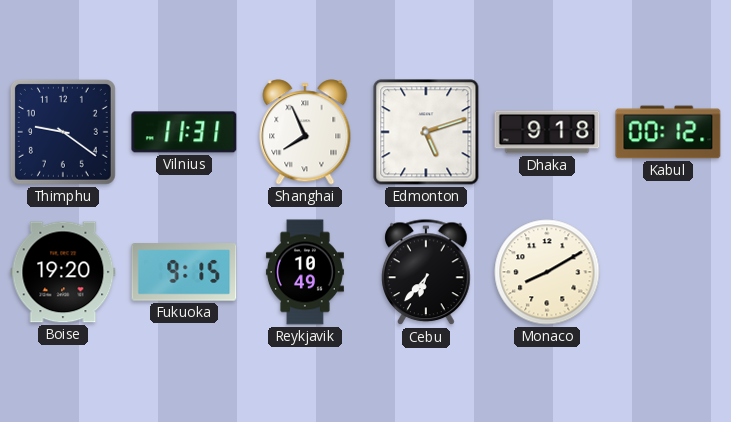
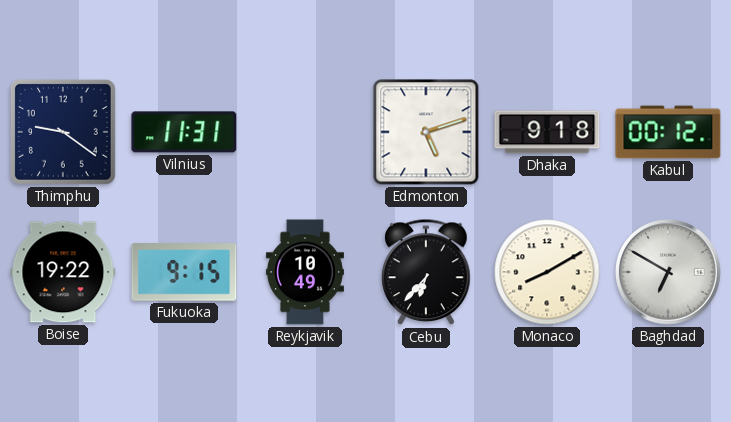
Shanghai: 7:56 -> none
Boise: 19:20 -> 19:22
Baghdad: none -> 6:50
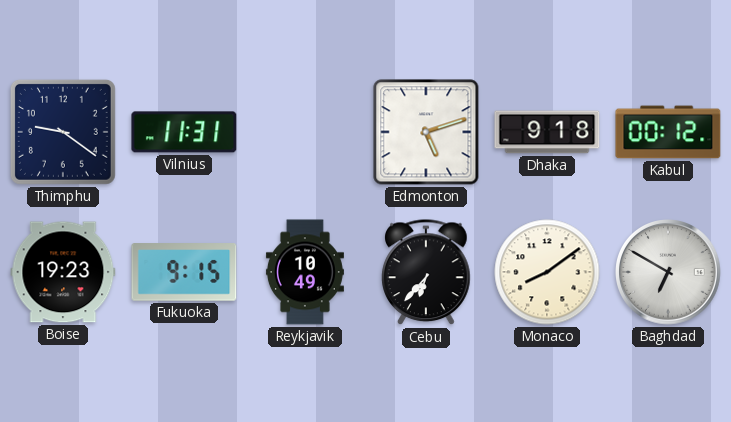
Boise: 19:22 -> 19:23
Monaco: 8:10 -> 8:09
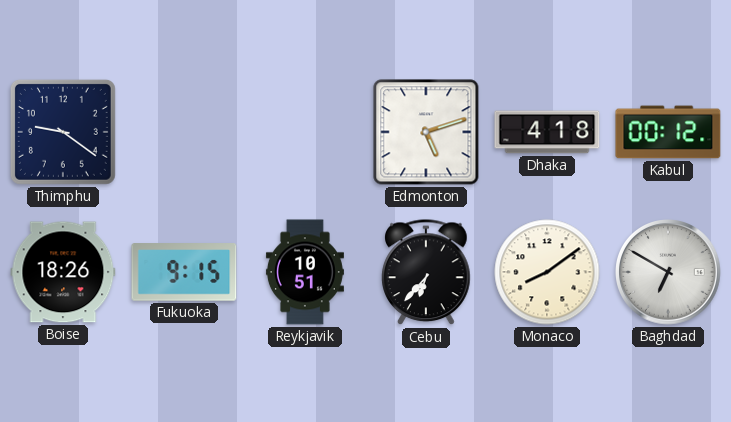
Vilnius: 11:31 -> none
Dhaka: 9:18 -> 4:18
Boise: 19:23 -> 18:26
Reykjavik: 10:49 -> 10:51
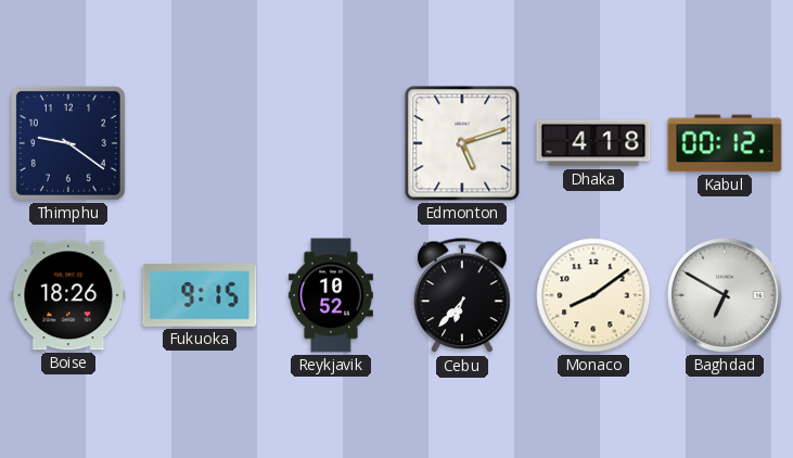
Reykjavik: 10:51 -> 10:52
